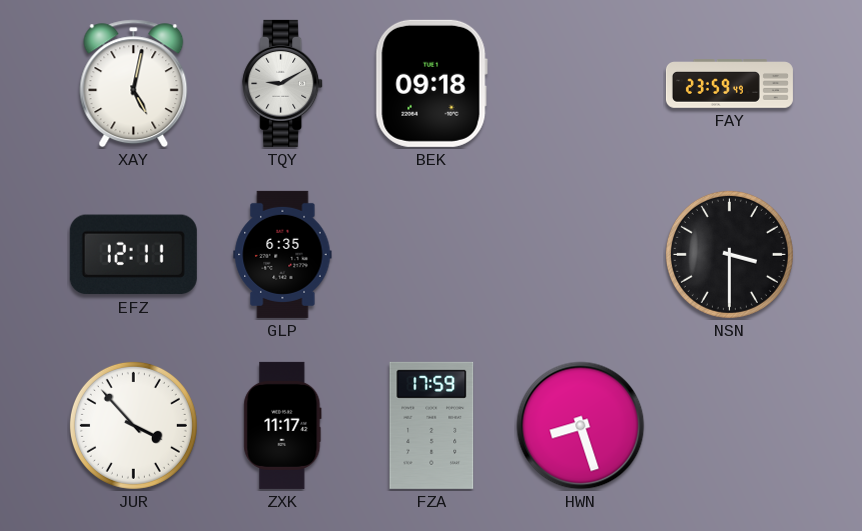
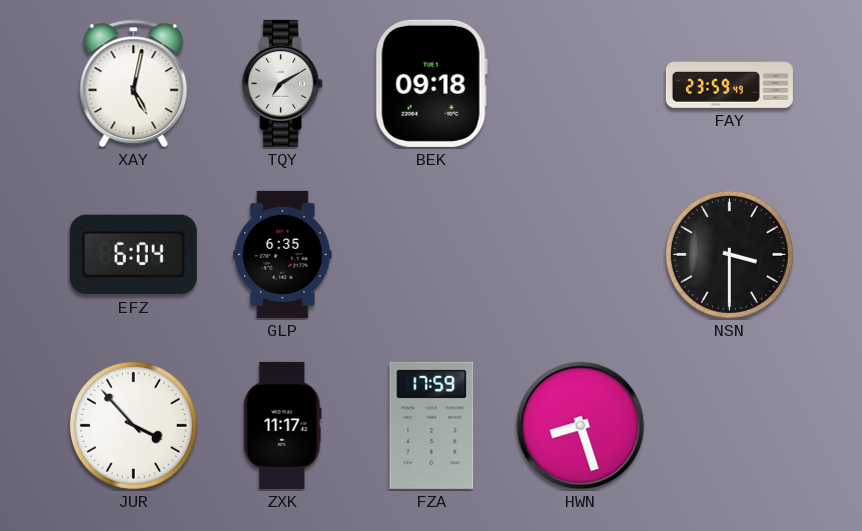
TQY: 9:10 -> 7:10
EFZ: 12:11 -> 6:04
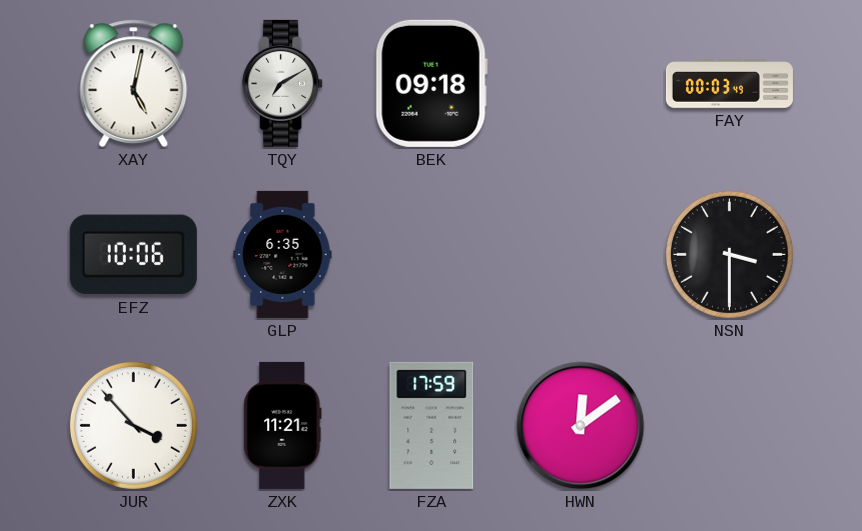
FAY: 23:59 -> 00:03
EFZ: 6:04 -> 10:06
ZXK: 11:17 -> 11:21
HWN: 8:27 -> 12:09
